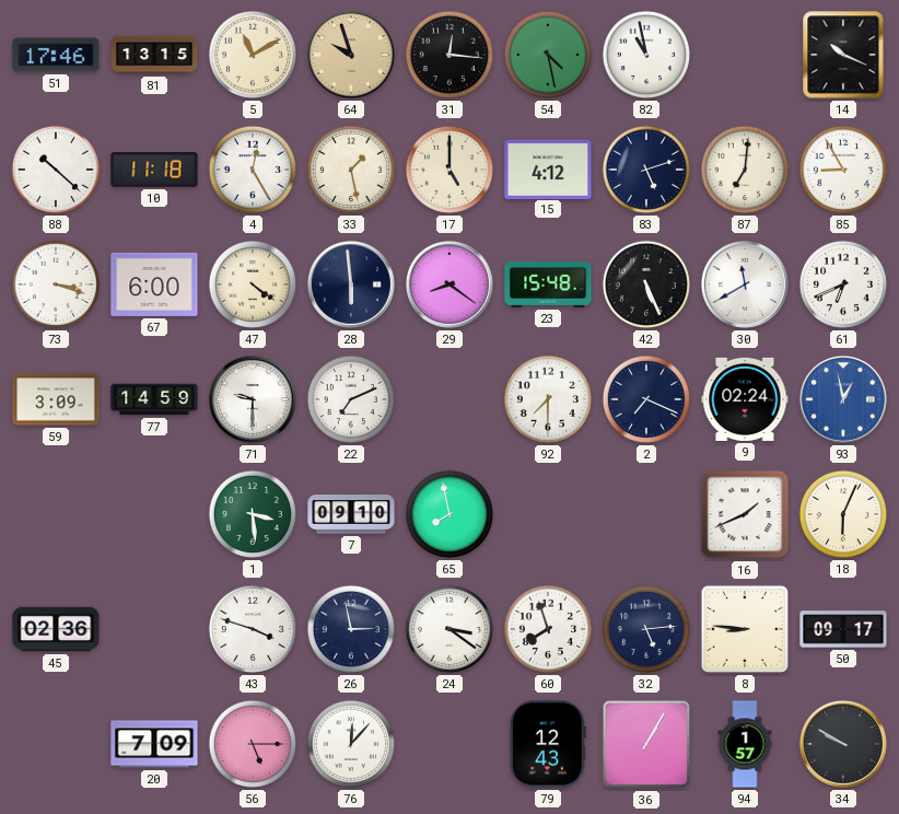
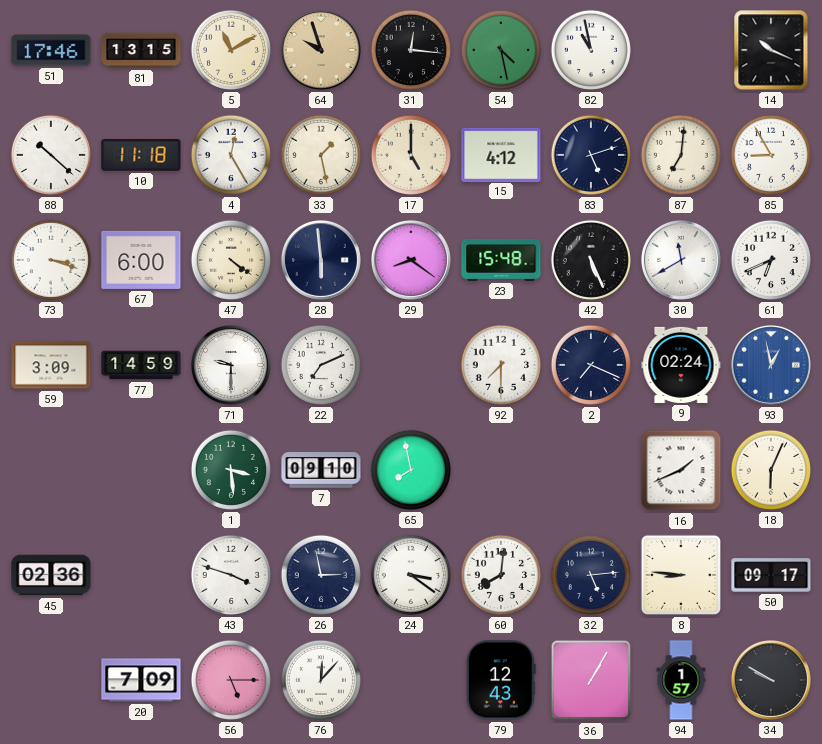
60: 7:57 -> 8:01
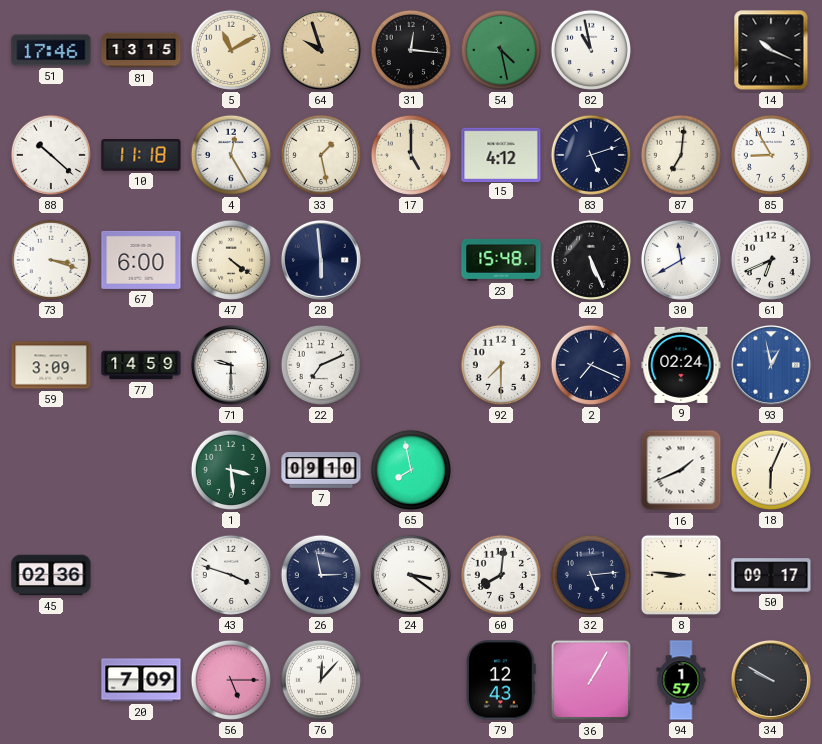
29: 8:21 -> none
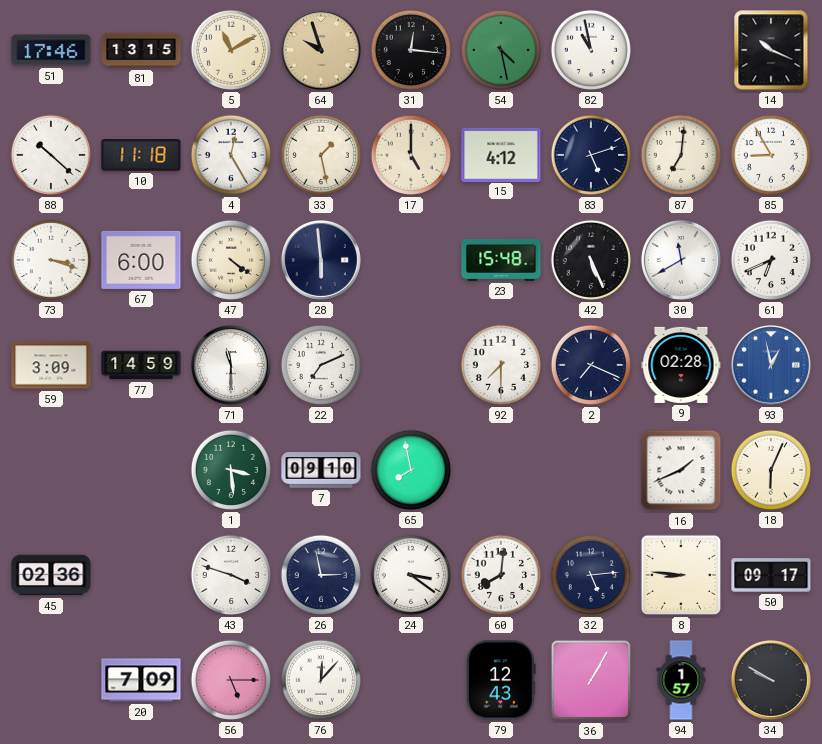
71: 9:30 -> 11:30
9: 02:24 -> 02:28
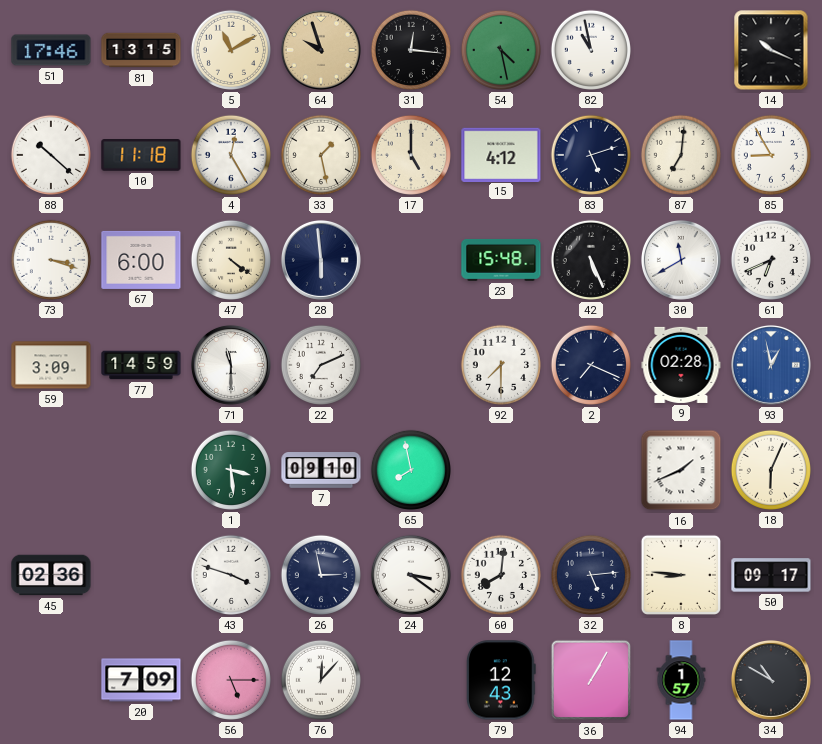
34: 9:50 -> 10:50
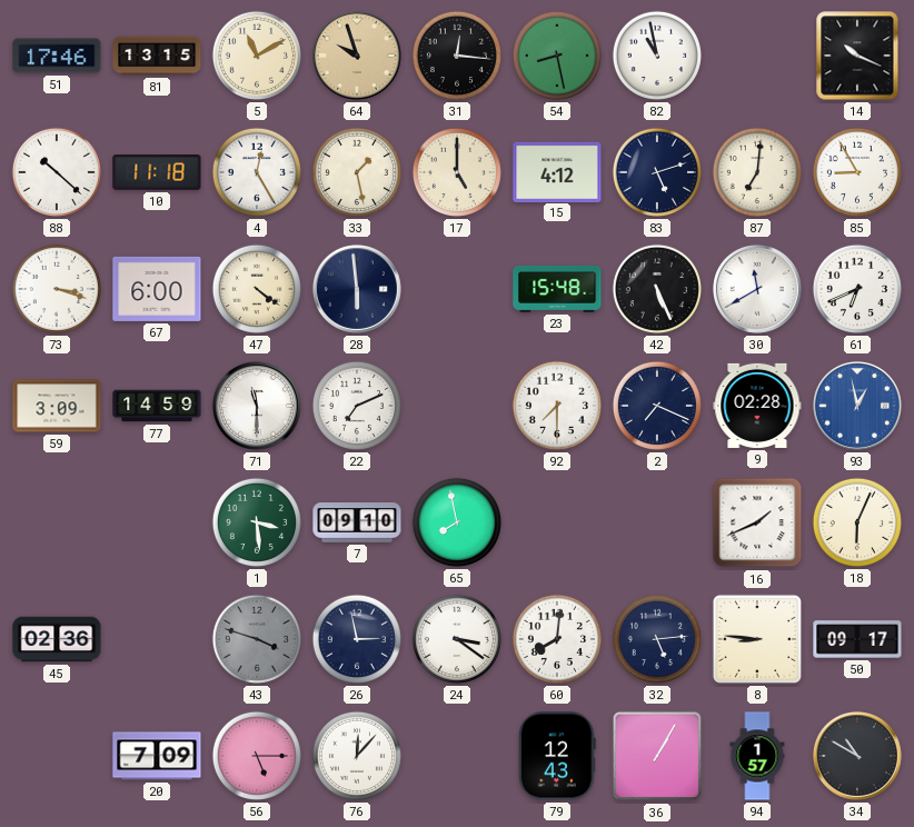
54: 4:28 -> 8:28
43 dial: white -> grey
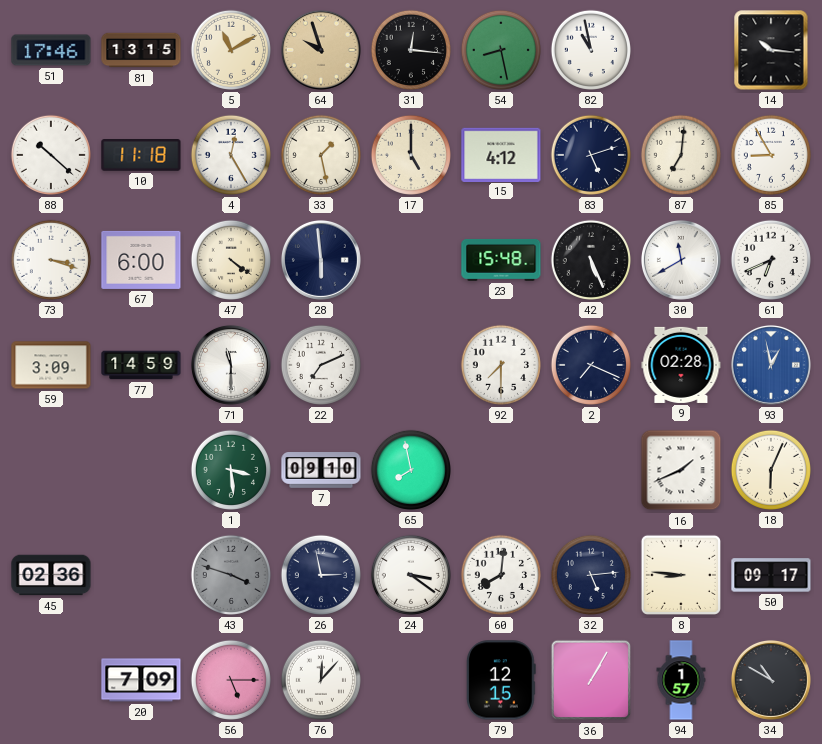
14: 10:19 -> 10:16
79: 12:43 -> 12:15
